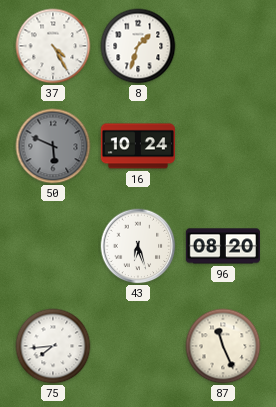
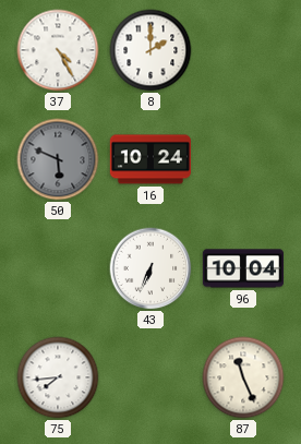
8: 1:33 -> 2:00
43: 6:27 -> 6:34
96: 08:20 -> 10:04
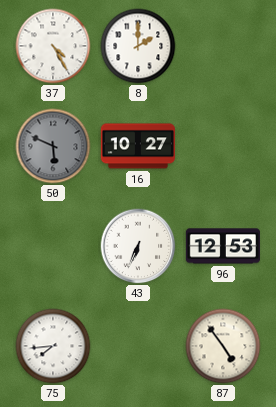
16: 10:24 -> 10:27
96: 10:04 -> 12:53
87: 11:26 -> 4:54
